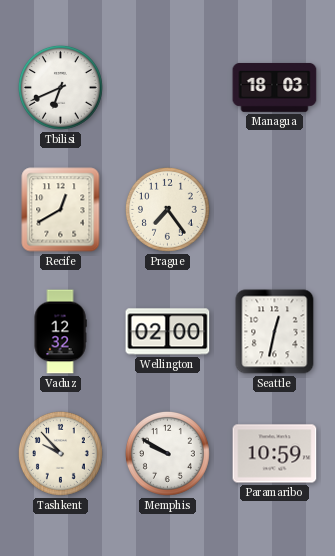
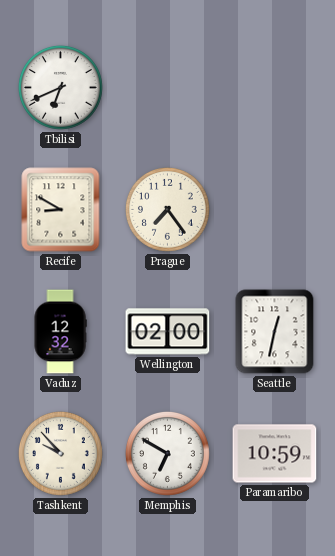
Managua: 18:03 -> none
Recife: 12:40 -> 8:50
Memphis: 9:50 -> 6:50
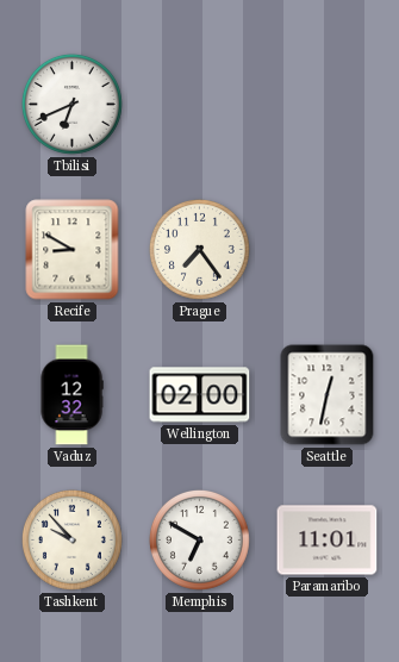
Paramaribo: 10:59 -> 11:01
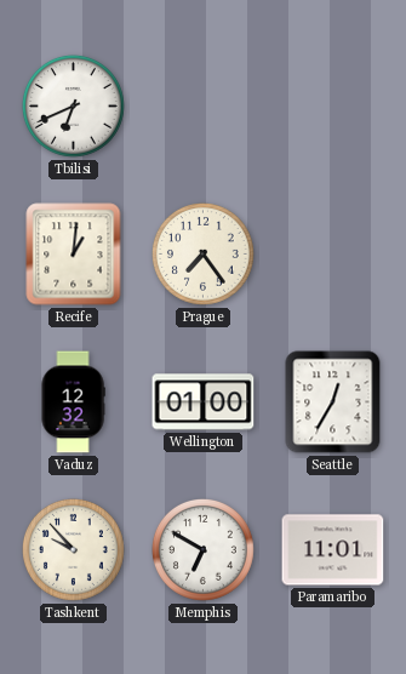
Recife: 8:50 -> 1:01
Wellington: 02:00 -> 01:00
Seattle: 12:32 -> 12:35
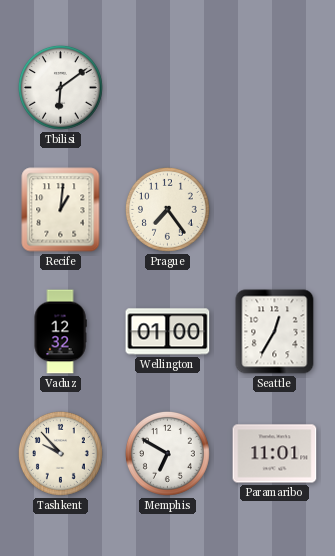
Tbilisi: 6:41 -> 6:09
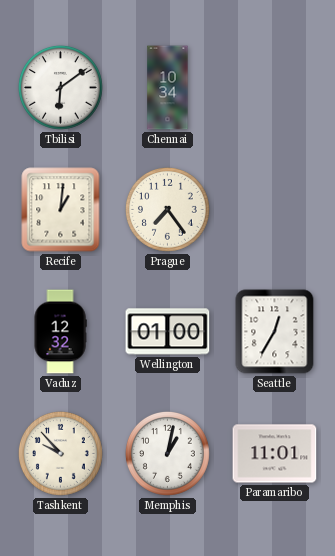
Chennai: none -> 10:34
Memphis: 6:50 -> 1:02
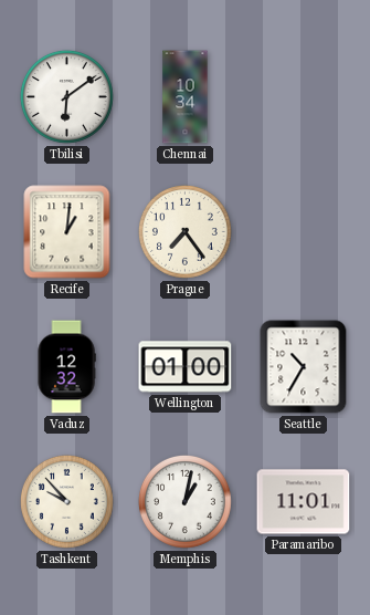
Seattle: 12:35 -> 10:35
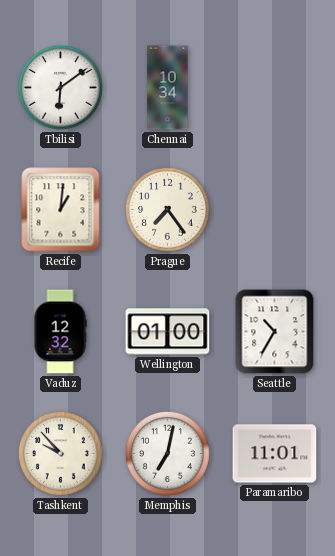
Memphis: 1:02 -> 7:02
